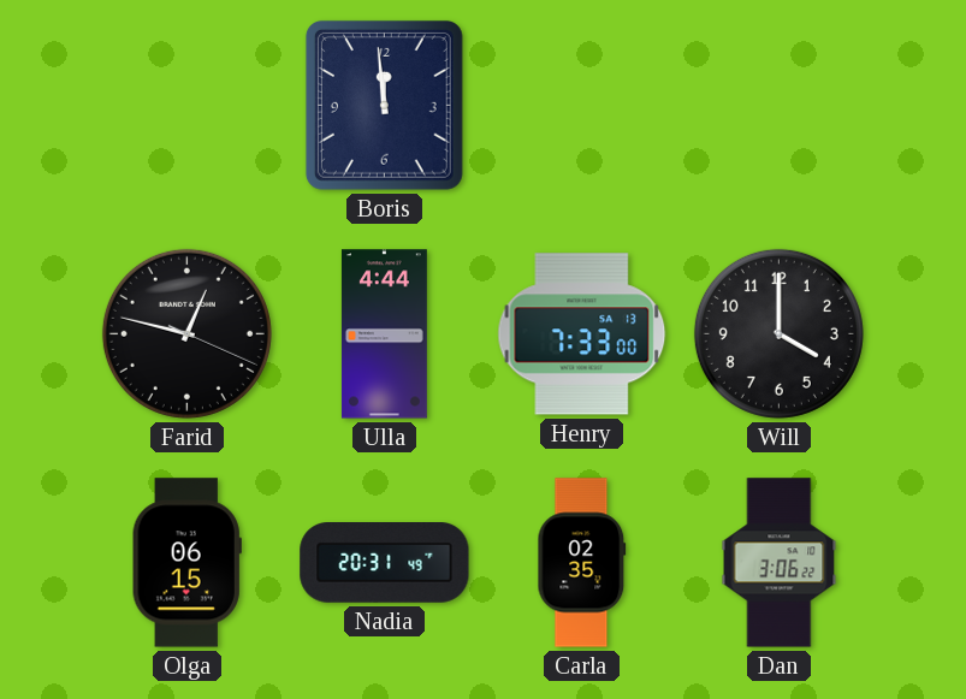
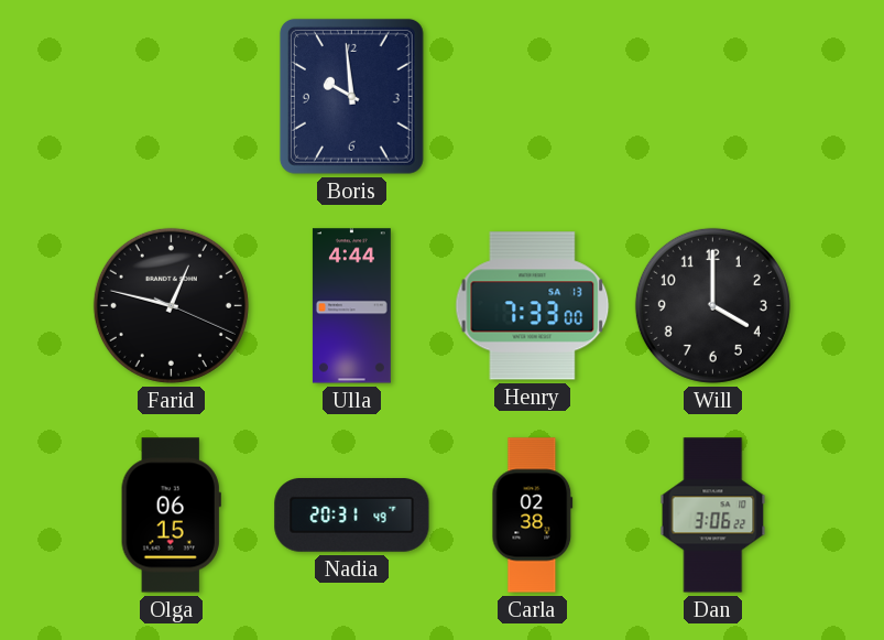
Boris: 11:59 -> 9:59
Carla: 02:35 -> 02:38
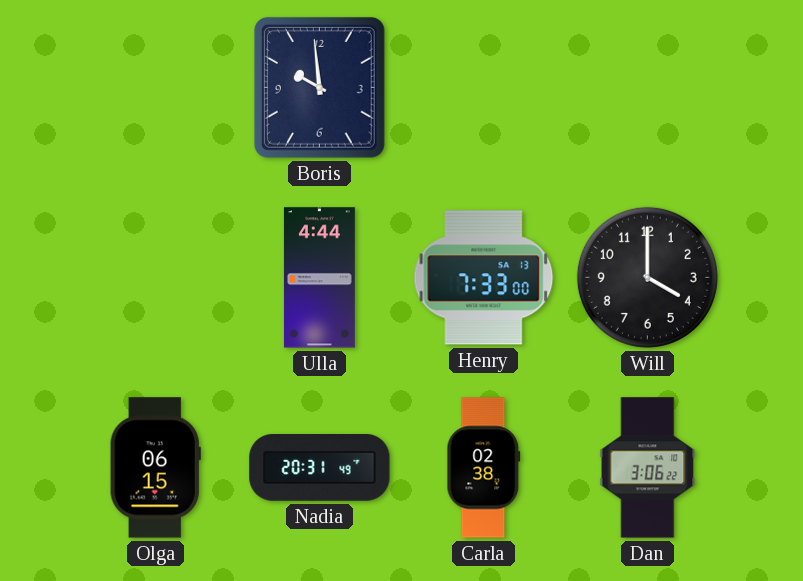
Farid: 12:47 -> none
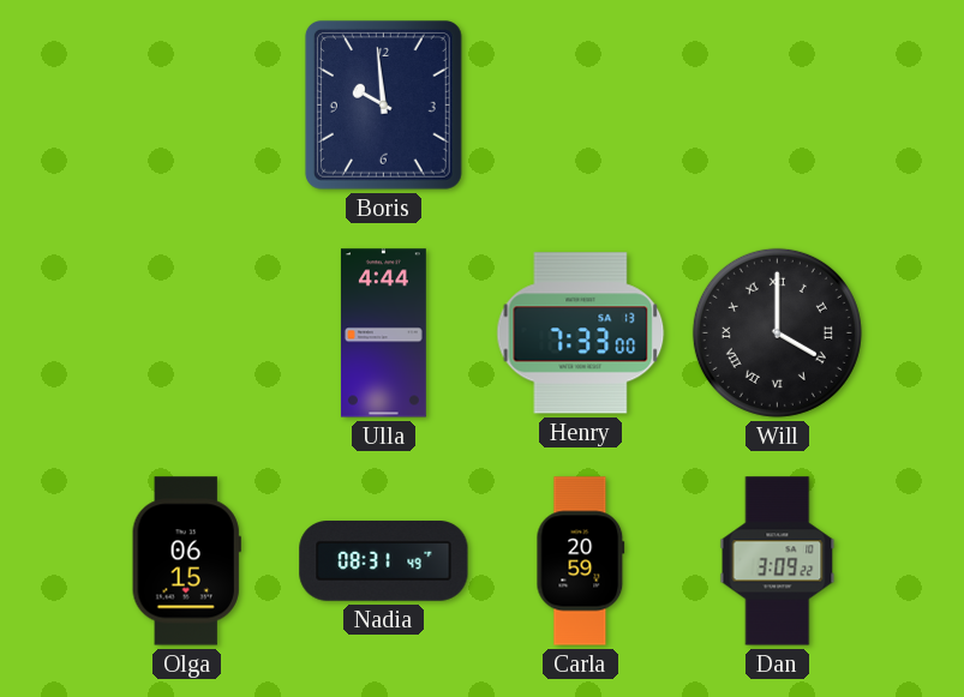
Will numerals: Arabic -> Roman
Nadia: 20:31 -> 08:31
Carla: 02:38 -> 20:59
Dan: 3:06 -> 3:09
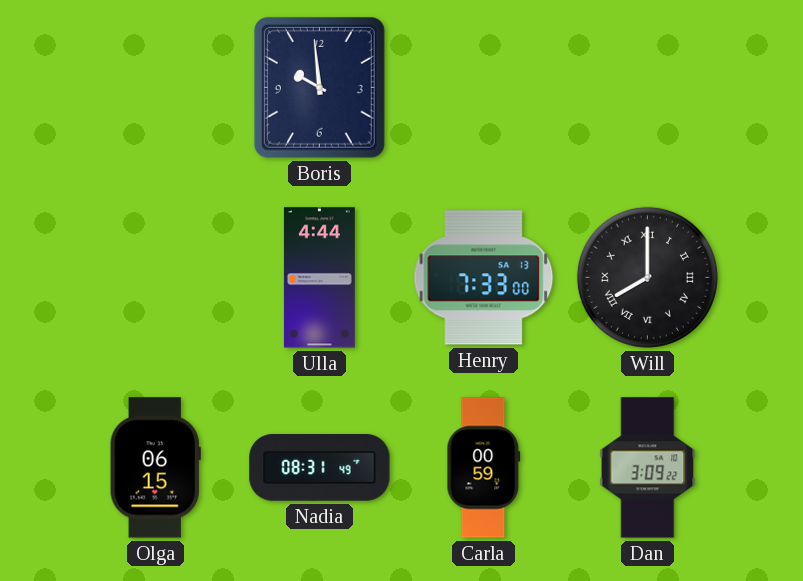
Will: 4:00 -> 8:00
Carla: 20:59 -> 00:59
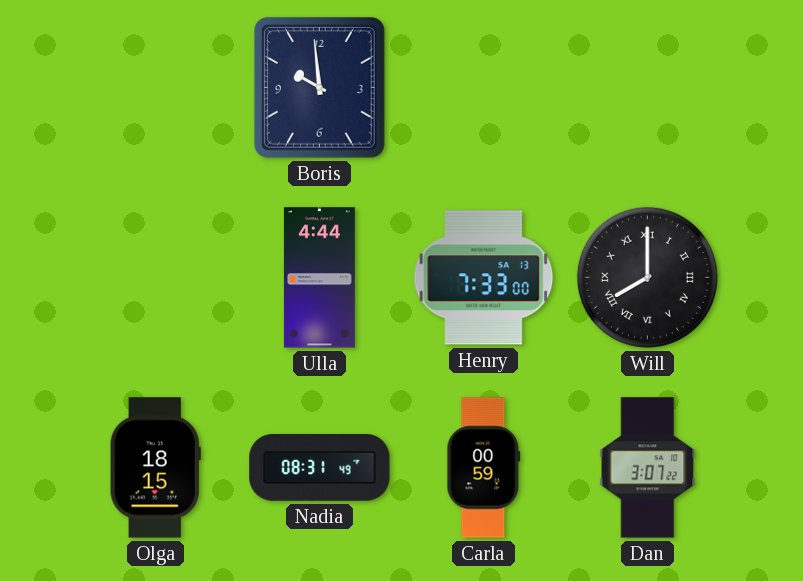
Olga: 06:15 -> 18:15
Dan: 3:09 -> 3:07
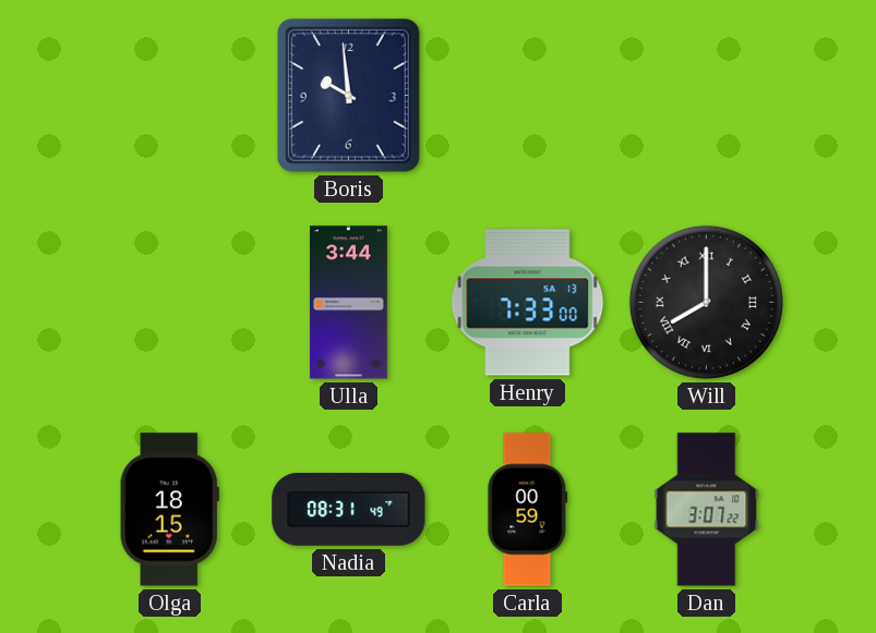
Ulla: 4:44 -> 3:44
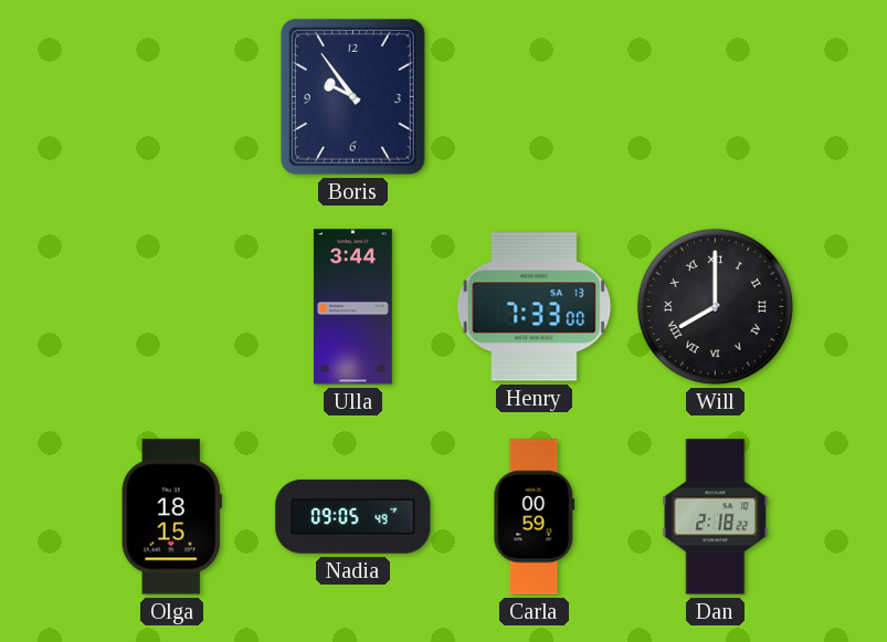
Boris: 9:59 -> 9:54
Nadia: 08:31 -> 09:05
Dan: 3:07 -> 2:18
